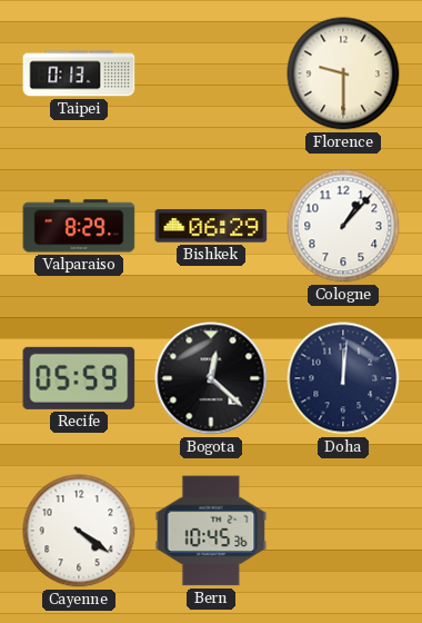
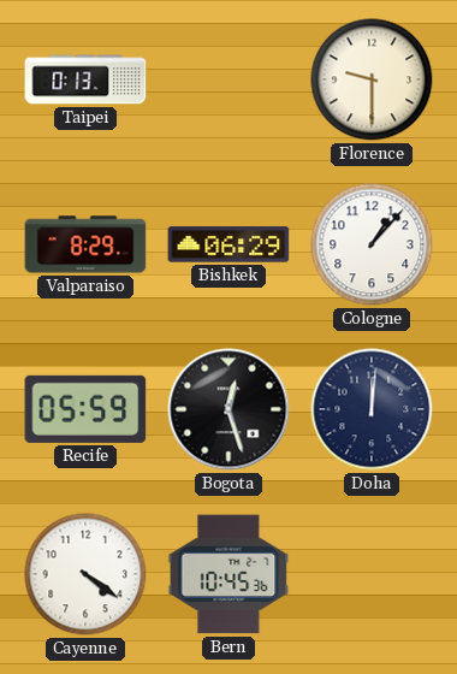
Bogota: 12:22 -> 12:27
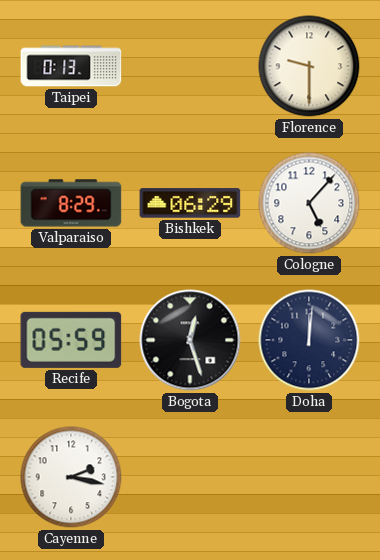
Cologne: 1:07 -> 5:07
Cayenne: 4:21 -> 2:17
Bern: 10:45 -> none
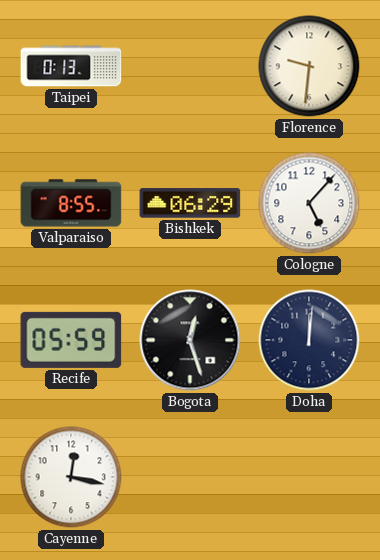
Florence: 9:30 -> 9:31
Valparaiso: 8:29 -> 8:55
Cayenne: 2:17 -> 12:17
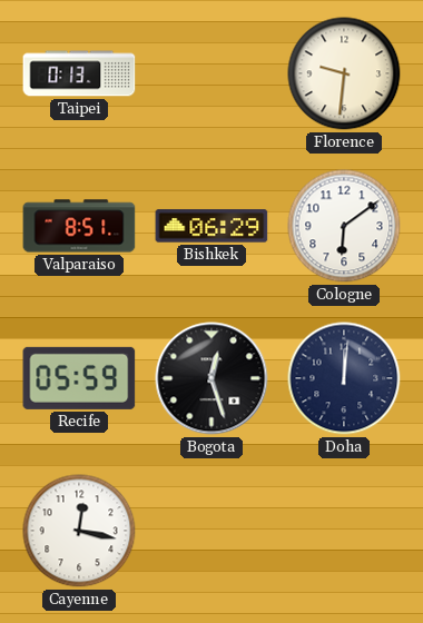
Valparaiso: 8:55 -> 8:51
Cologne: 5:07 -> 6:09
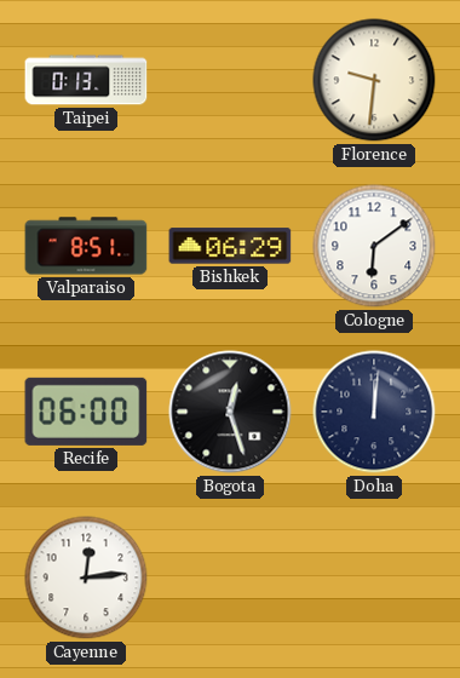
Recife: 05:59 -> 06:00
Cayenne: 12:17 -> 12:14
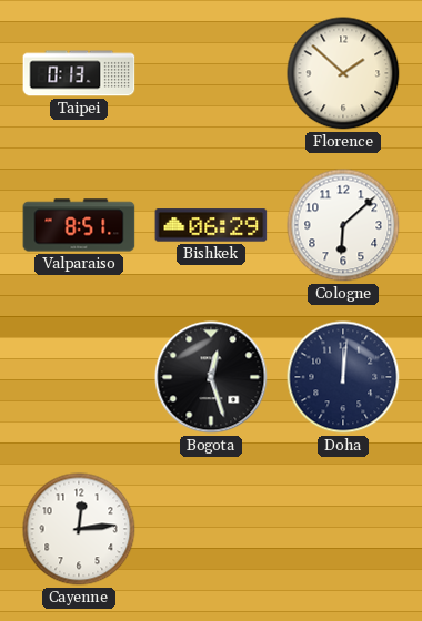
Florence: 9:31 -> 1:52
Cologne: 6:09 -> 6:08
Recife: 06:00 -> none
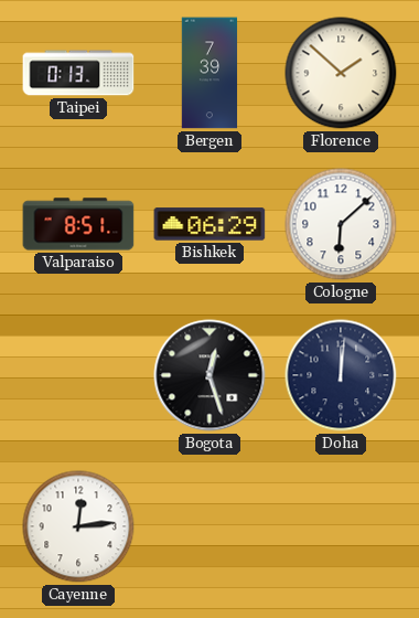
Bergen: none -> 7:39
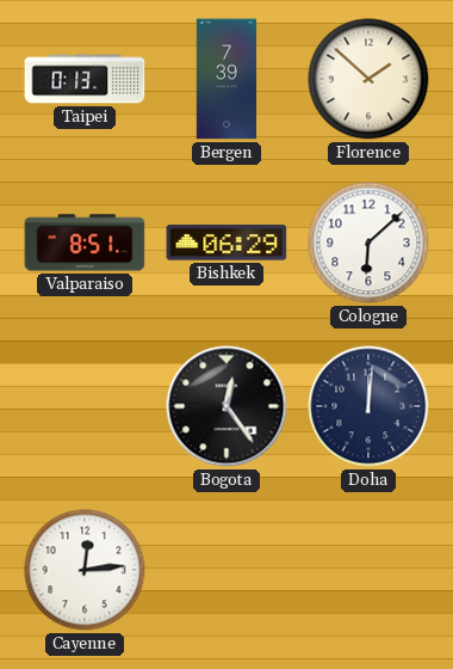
Bogota: 12:27 -> 12:24
